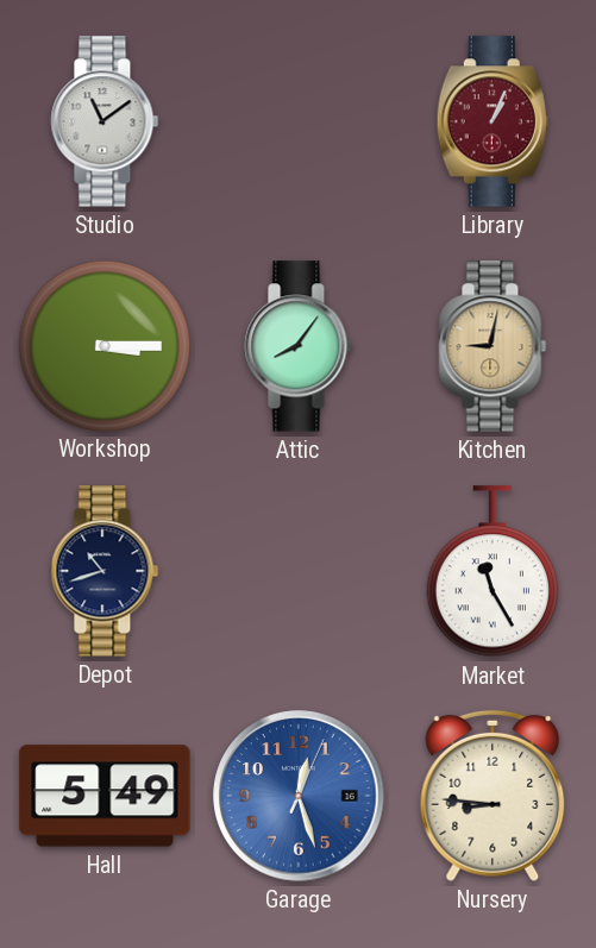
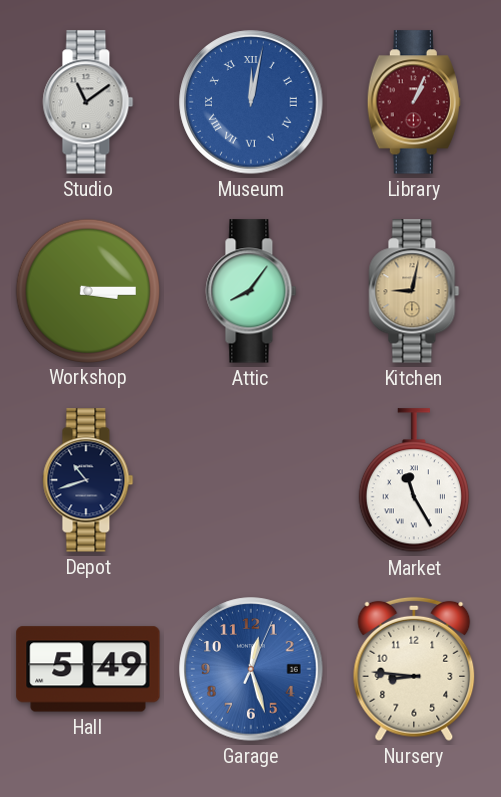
Museum: none -> 12:02
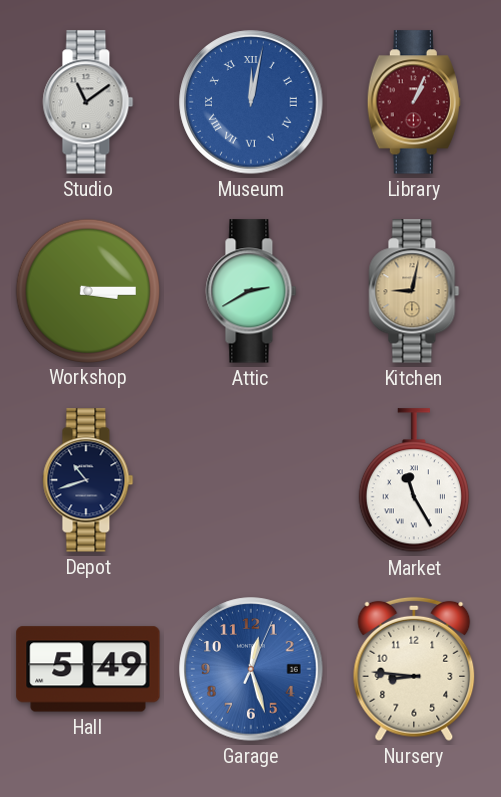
Attic: 8:06 -> 2:40
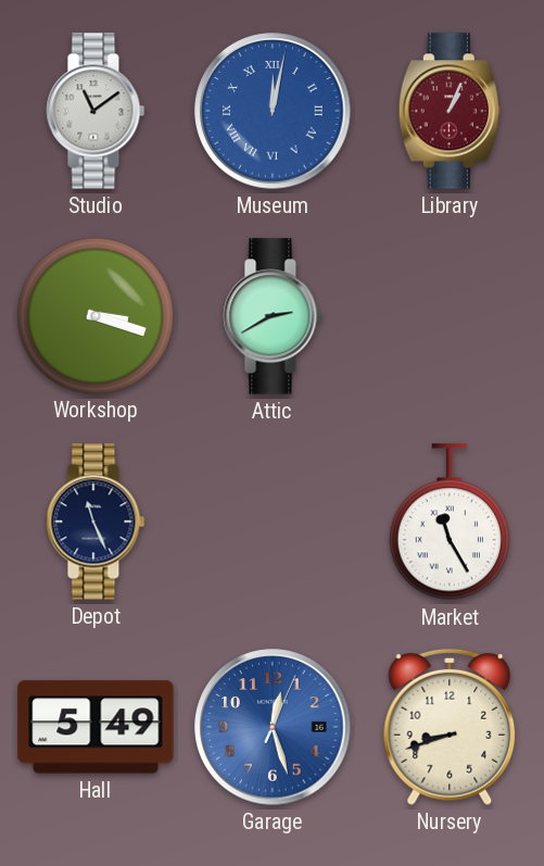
Workshop: 3:15 -> 3:18
Kitchen: 9:02 -> none
Depot: 10:42 -> 11:26
Nursery: 8:46 -> 8:42
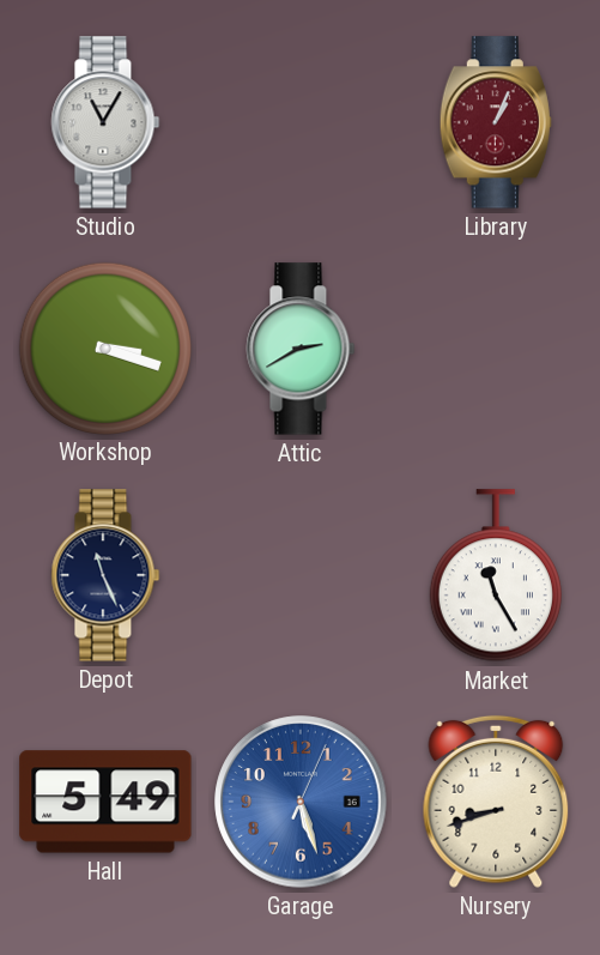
Studio: 11:09 -> 11:05
Museum: 12:02 -> none
Garage: 12:27 -> 5:27
